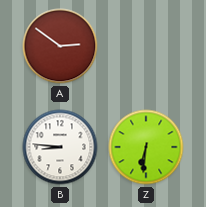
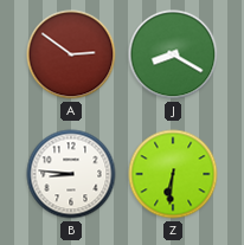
J: none -> 8:20
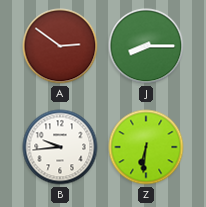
J: 8:20 -> 8:15
B: 8:46 -> 9:44
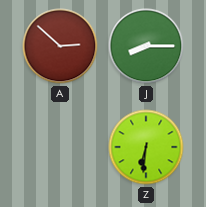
A: 2:51 -> 2:52
B: 9:44 -> none
